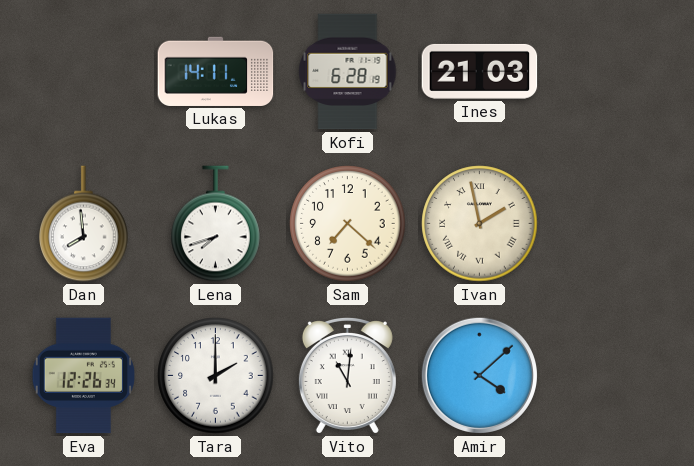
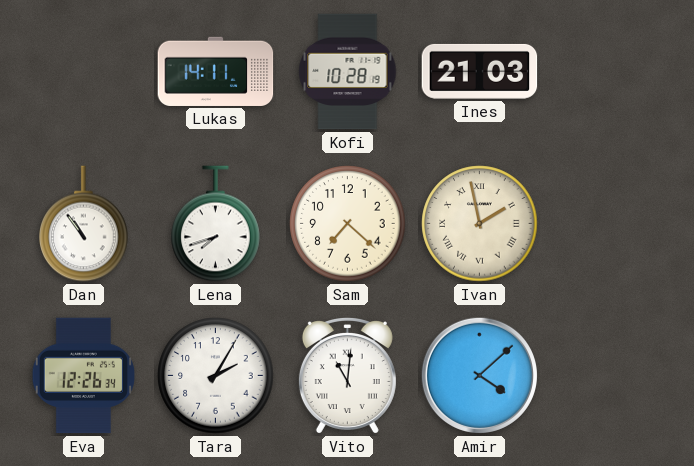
Kofi: 6:28 -> 10:28
Dan: 7:59 -> 10:54
Tara: 2:00 -> 2:05
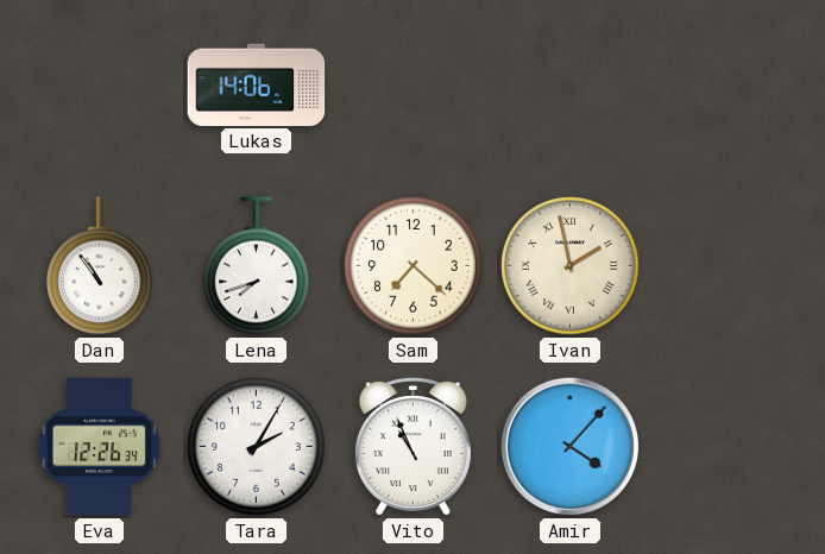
Lukas: 14:11 -> 14:06
Kofi: 10:28 -> none
Ines: 21:03 -> none
Vito: 11:01 -> 10:56
Amir: 4:08 -> 4:07
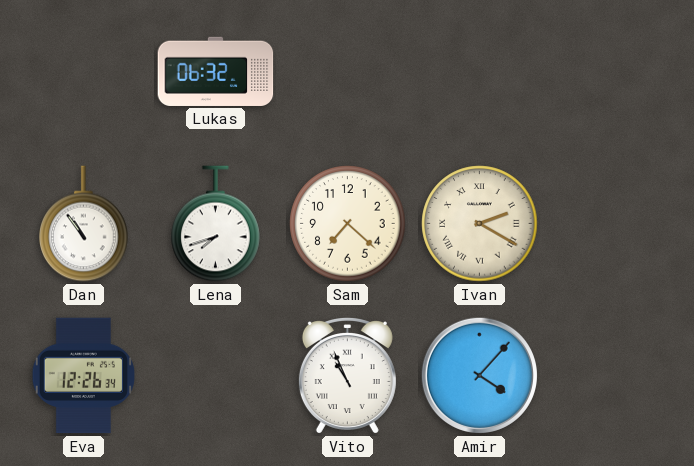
Lukas: 14:06 -> 06:32
Ivan: 1:58 -> 2:20
Tara: 2:05 -> none
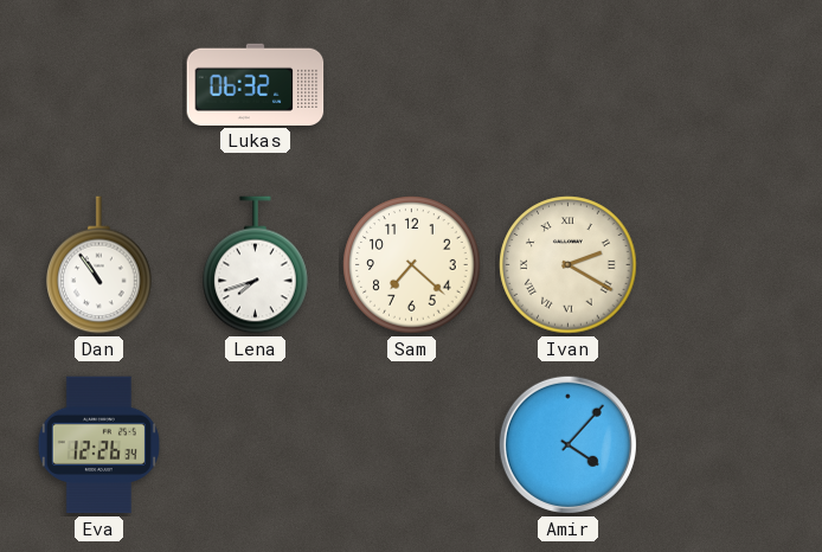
Vito: 10:56 -> none
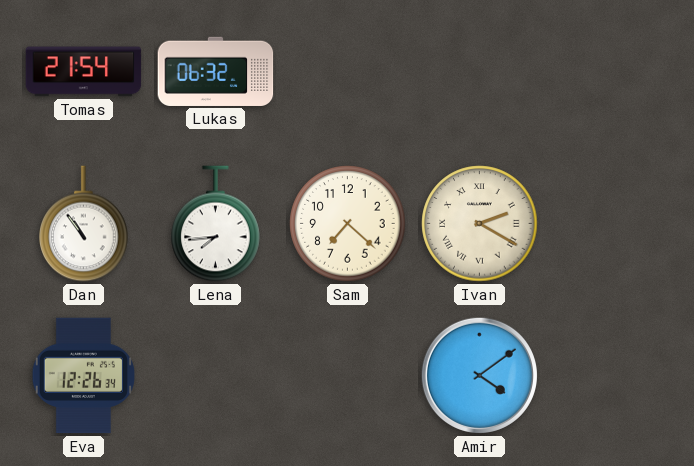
Tomas: none -> 21:54
Lena: 7:42 -> 7:44
Amir: 4:07 -> 4:09
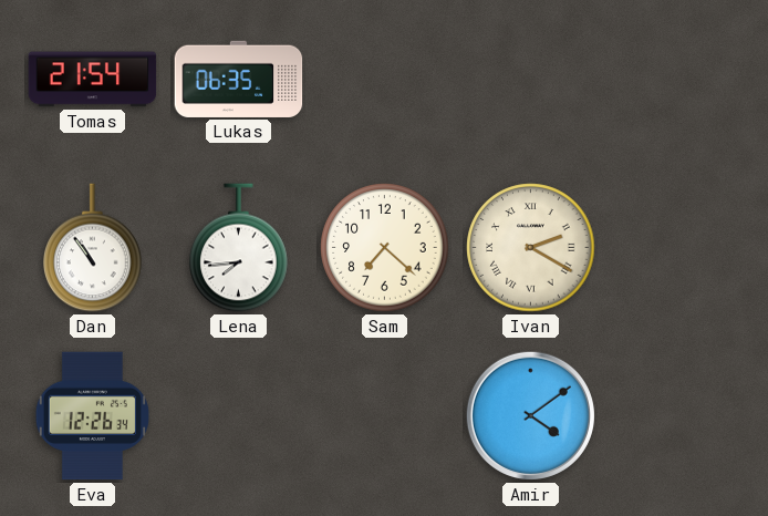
Lukas: 06:32 -> 06:35
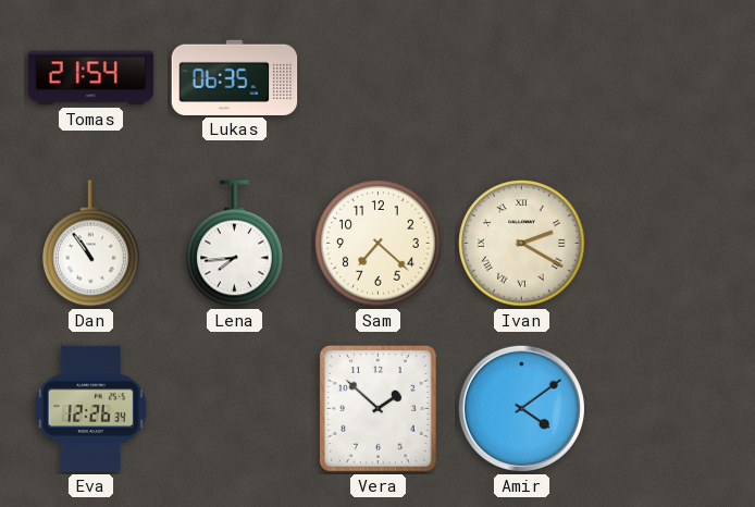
Vera: none -> 1:52
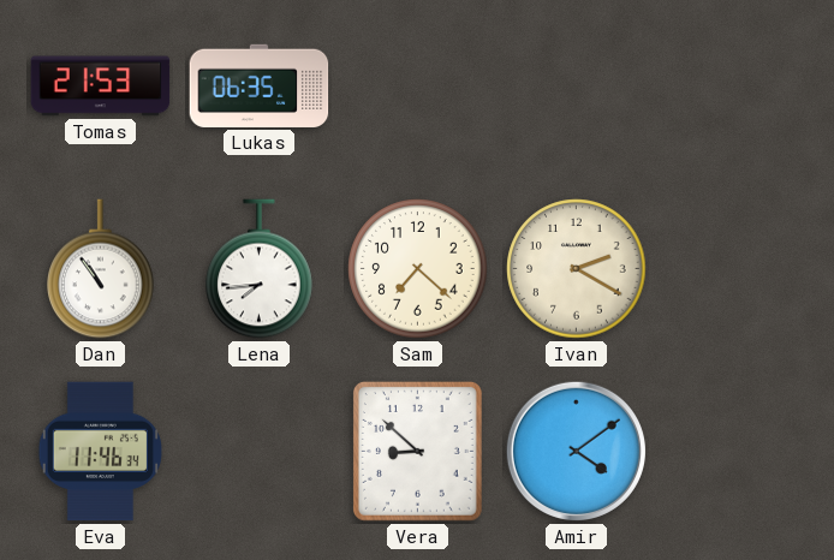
Tomas: 21:54 -> 21:53
Ivan numerals: Roman -> Arabic
Eva: 12:26 -> 11:46
Vera: 1:52 -> 8:52
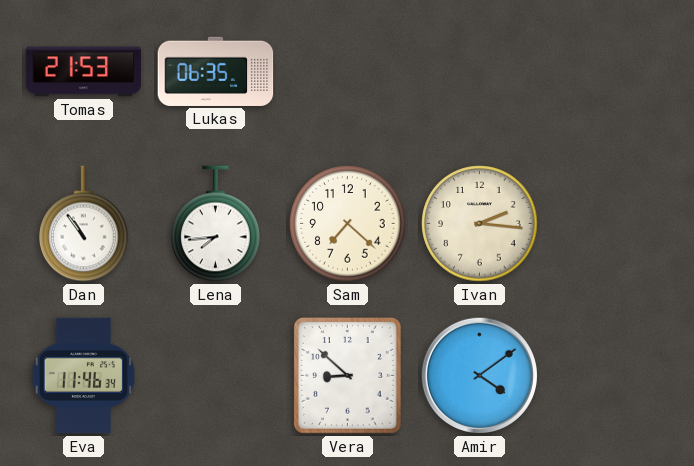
Ivan: 2:20 -> 2:16
